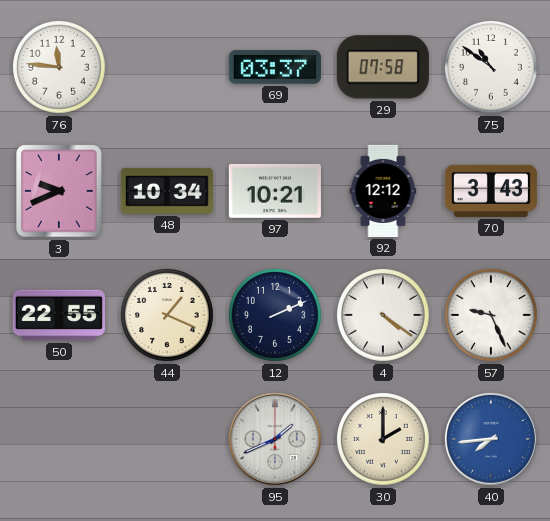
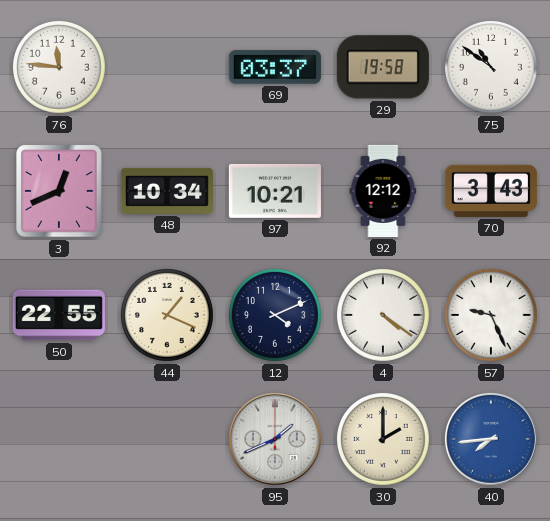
29: 07:58 -> 19:58
3: 9:41 -> 12:41
12: 2:11 -> 4:11
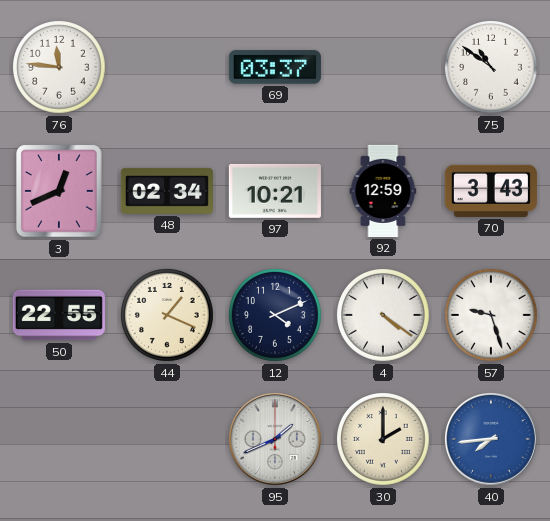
29: 19:58 -> none
48: 10:34 -> 02:34
92: 12:12 -> 12:59
57: 9:26 -> 9:27
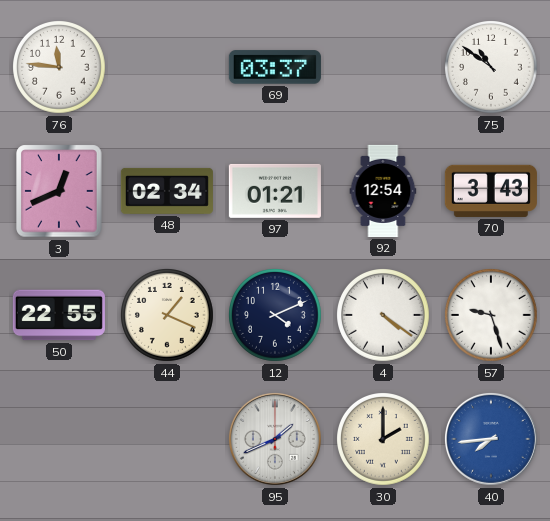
97: 10:21 -> 01:21
92: 12:59 -> 12:54
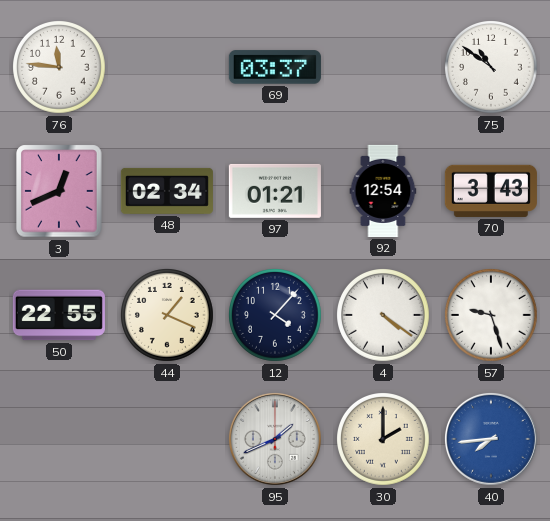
12: 4:11 -> 4:07
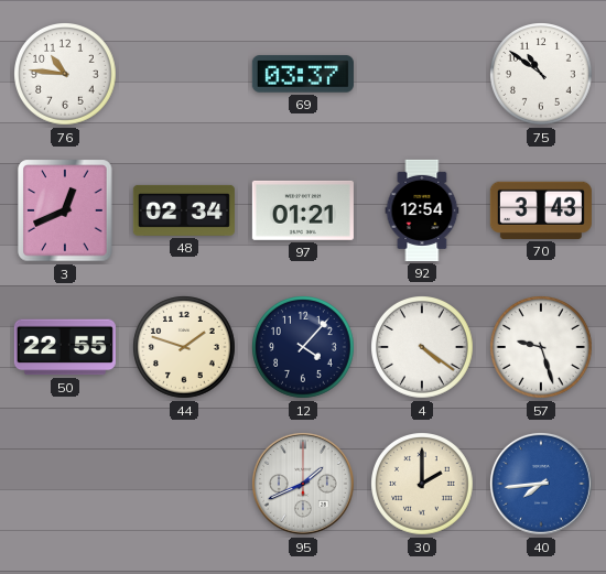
76: 11:46 -> 10:46
44: 1:19 -> 1:48
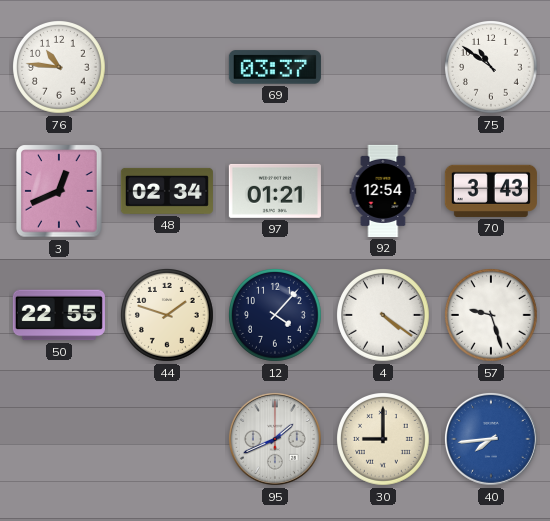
30: 2:00 -> 9:00
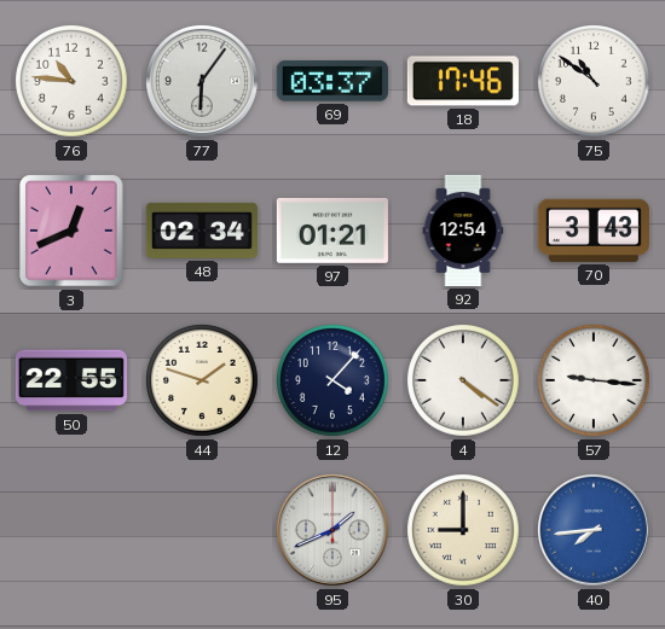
77: none -> 6:06
18: none -> 17:46
57: 9:27 -> 9:16
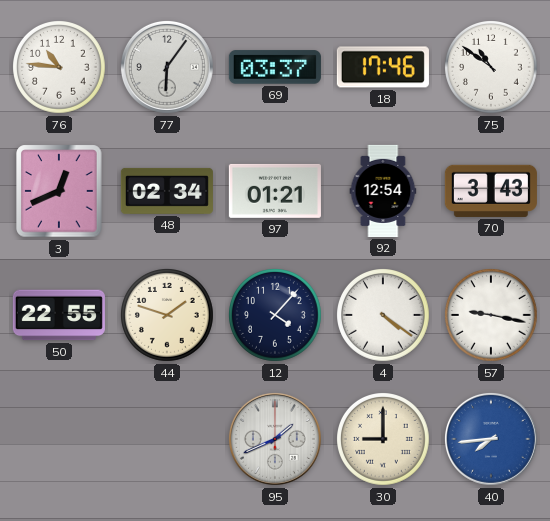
57: 9:16 -> 9:17
